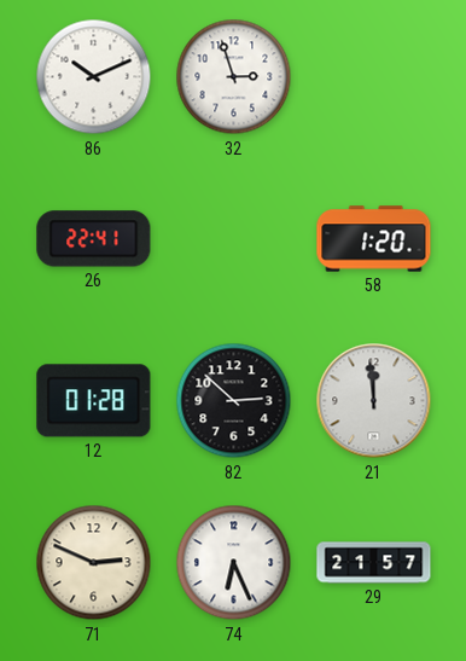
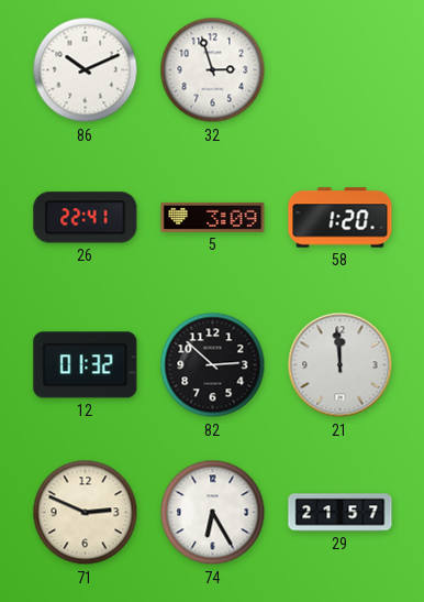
5: none -> 3:09
12: 01:28 -> 01:32
74: 6:26 -> 6:25
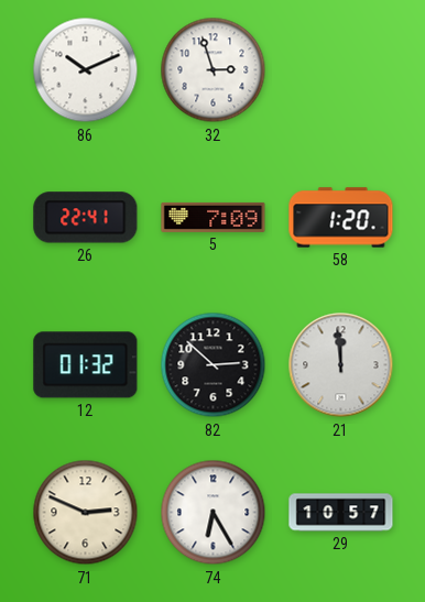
5: 3:09 -> 7:09
29: 21:57 -> 10:57
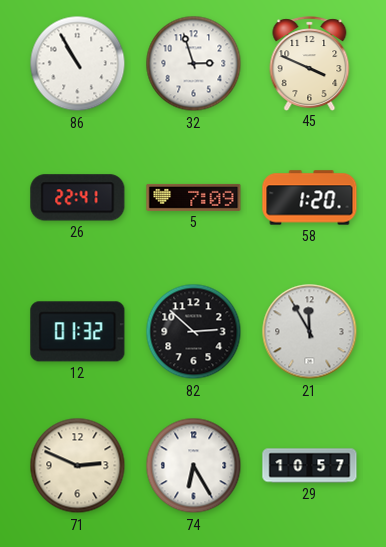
86: 10:11 -> 10:55
45: none -> 3:49
21: 11:59 -> 11:55
